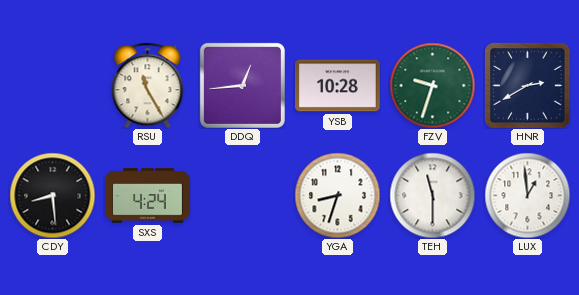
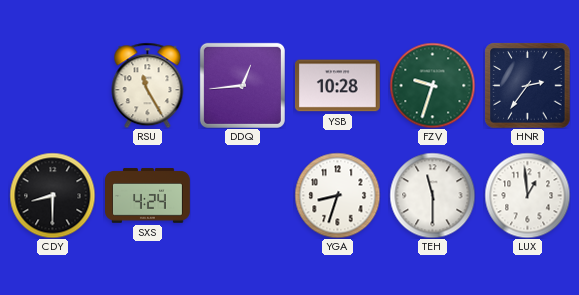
HNR: 2:40 -> 2:36
CDY: 8:29 -> 8:30
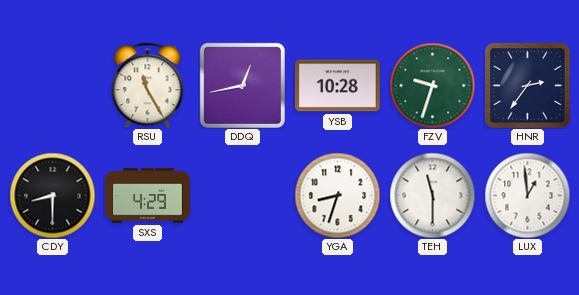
DDQ: 12:44 -> 12:43
SXS: 4:24 -> 4:29
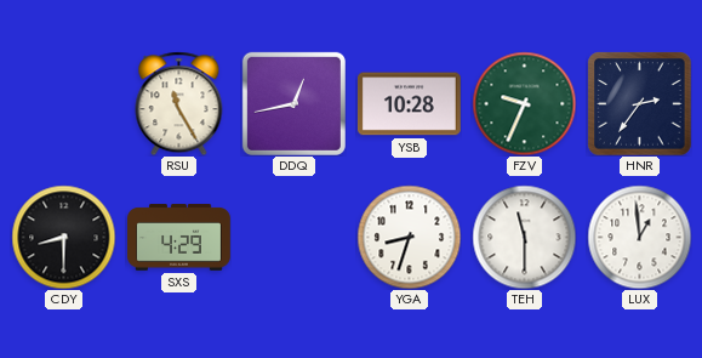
FZV: 9:33 -> 9:34
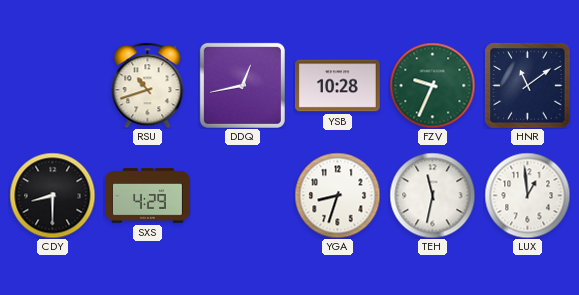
RSU: 11:25 -> 10:42
HNR: 2:36 -> 11:09
TEH: 11:30 -> 11:32
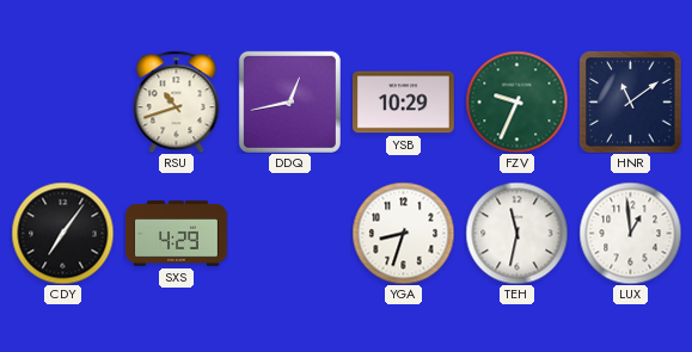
YSB: 10:28 -> 10:29
CDY: 8:30 -> 7:06
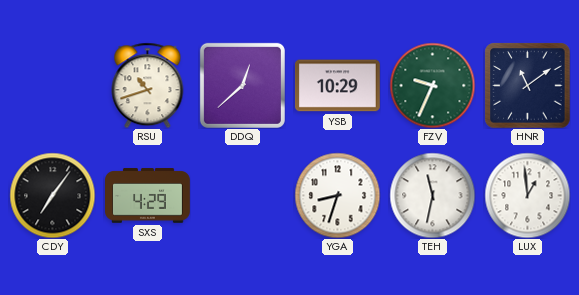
DDQ: 12:43 -> 12:38
